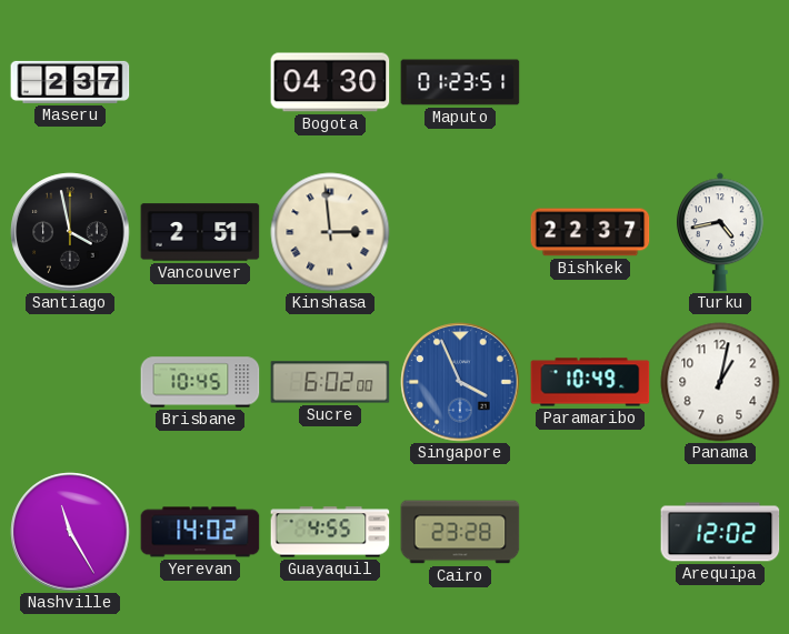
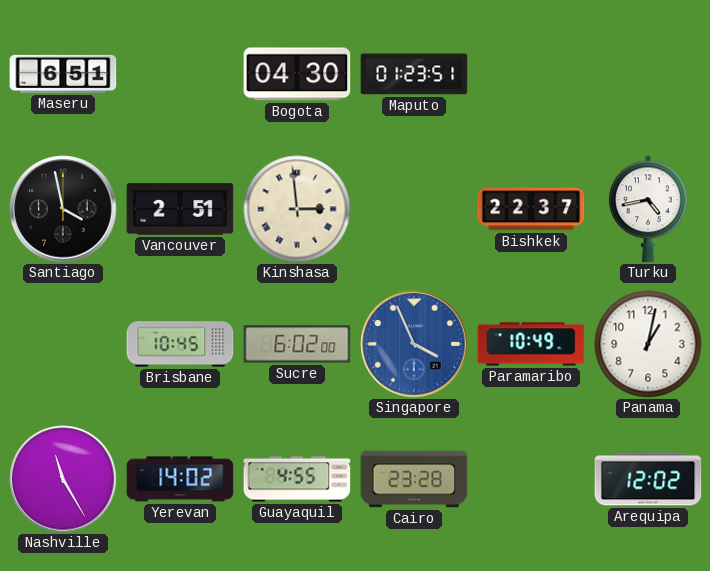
Maseru: 2:37 -> 6:51
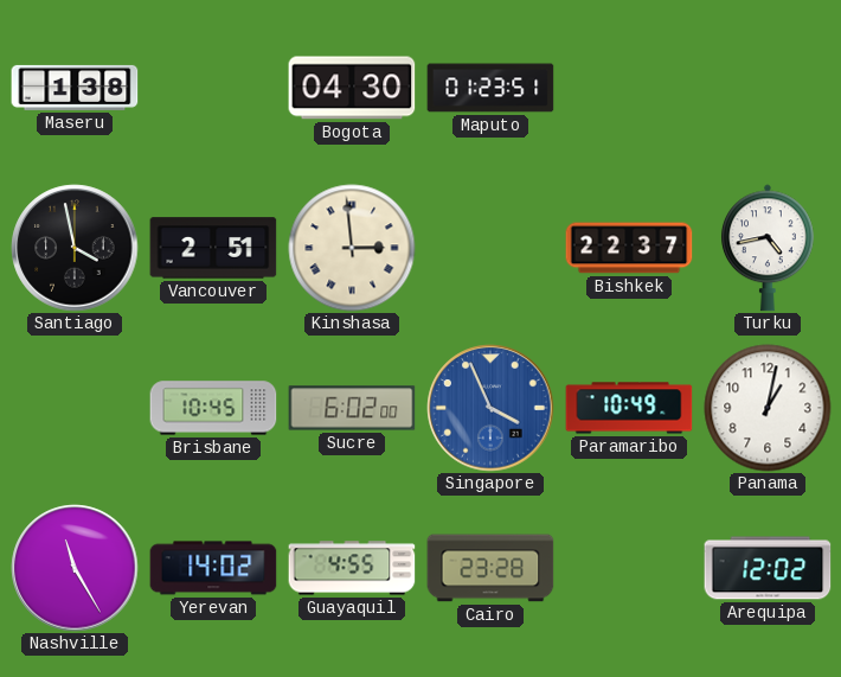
Maseru: 6:51 -> 1:38
